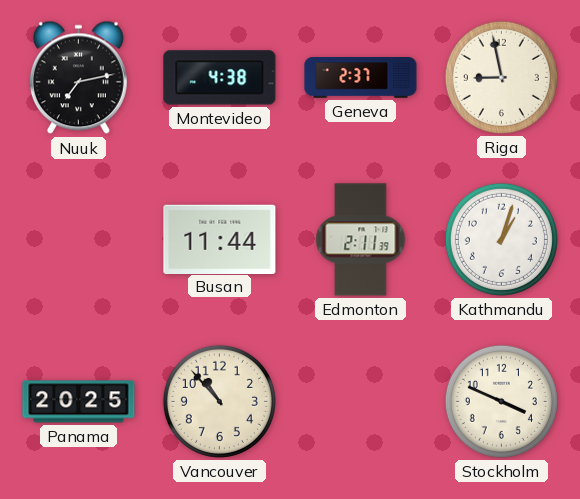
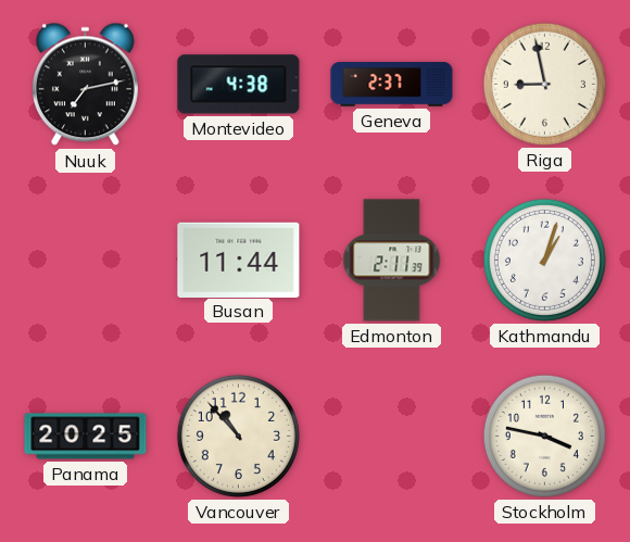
Stockholm: 3:49 -> 3:47
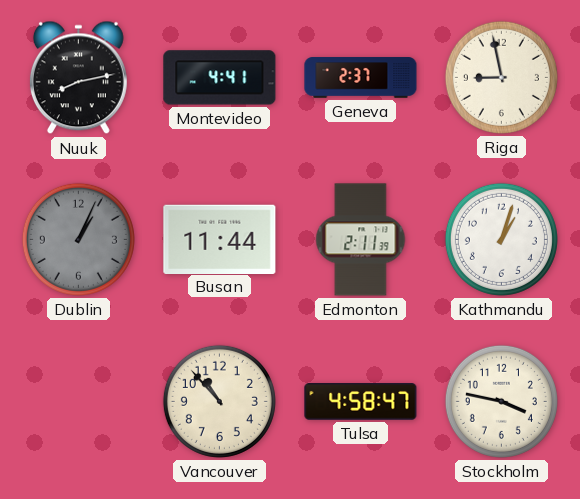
Nuuk: 7:13 -> 8:13
Montevideo: 4:38 -> 4:41
Dublin: none -> 1:04
Panama: 20:25 -> none
Tulsa: none -> 4:58
